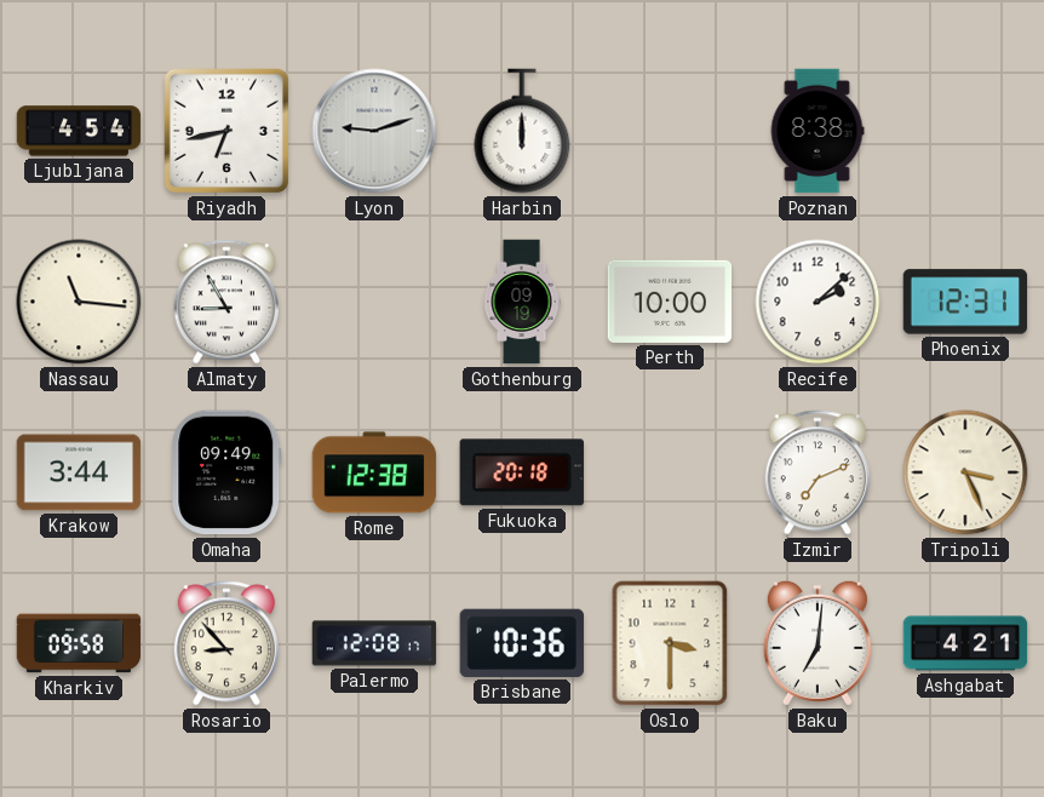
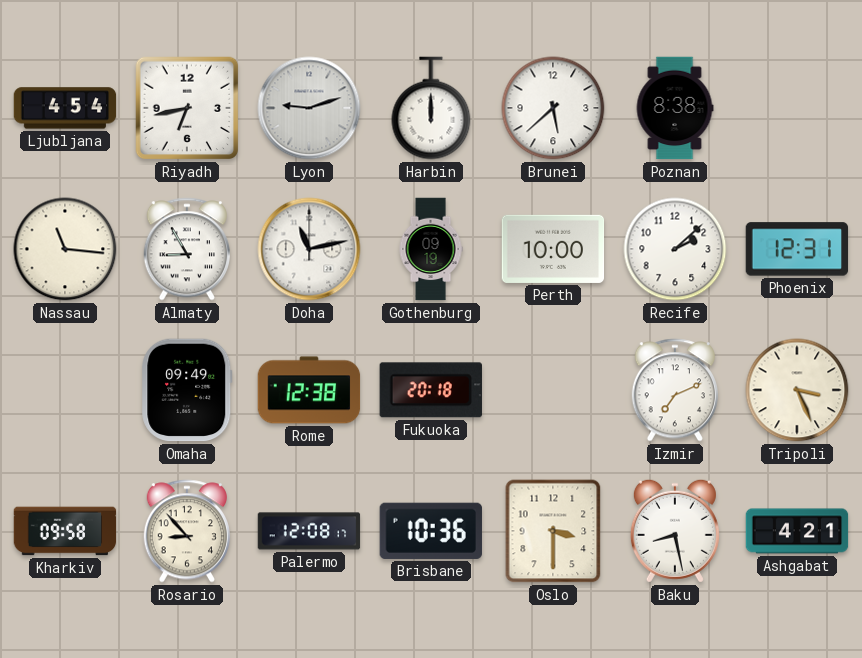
Brunei: none -> 5:38
Doha: none -> 11:13
Krakow: 3:44 -> none
Baku: 7:01 -> 8:28
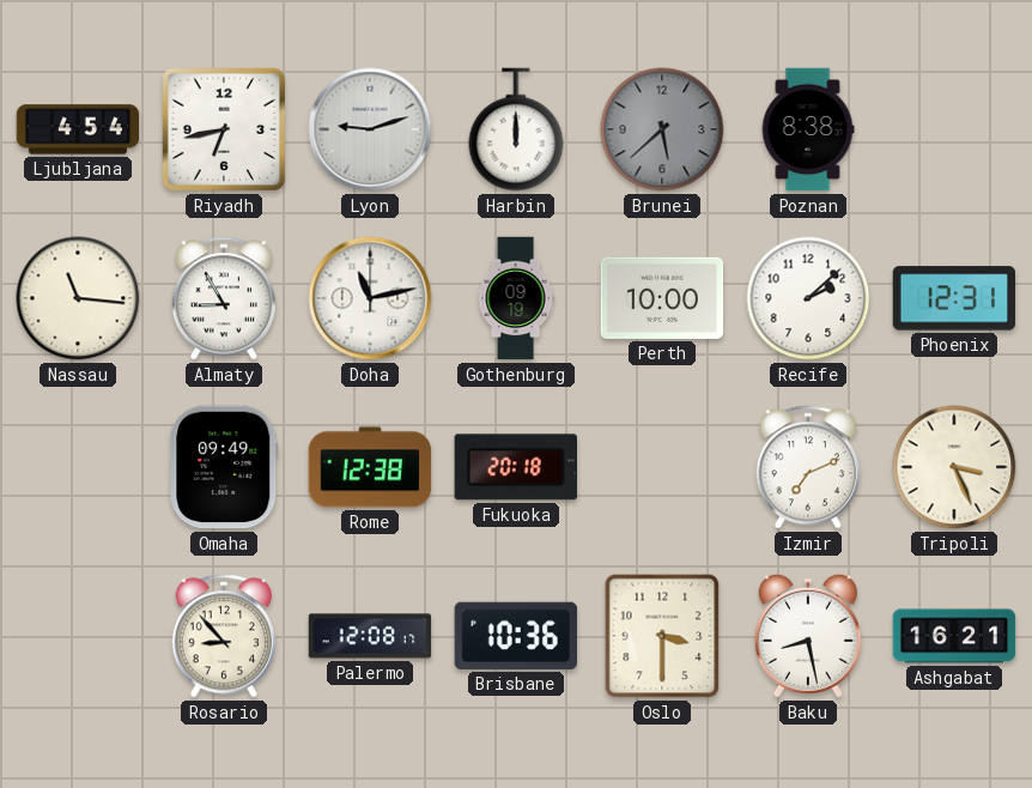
Brunei dial: white -> grey
Kharkiv: 09:58 -> none
Ashgabat: 4:21 -> 16:21
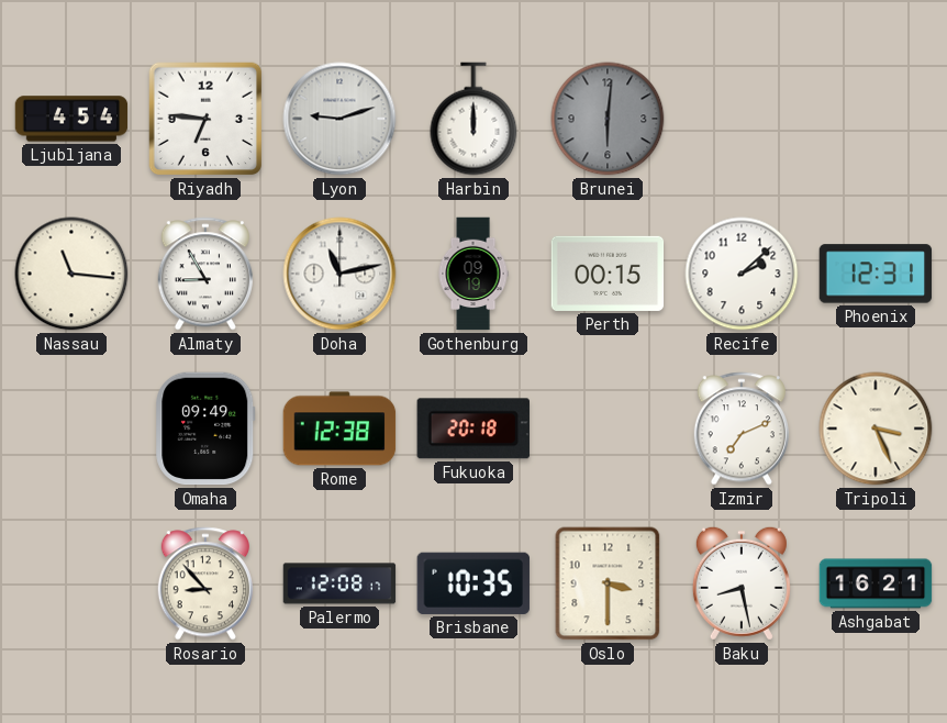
Riyadh: 6:43 -> 6:46
Brunei: 5:38 -> 6:01
Poznan: 8:38 -> none
Perth: 10:00 -> 00:15
Brisbane: 10:36 -> 10:35
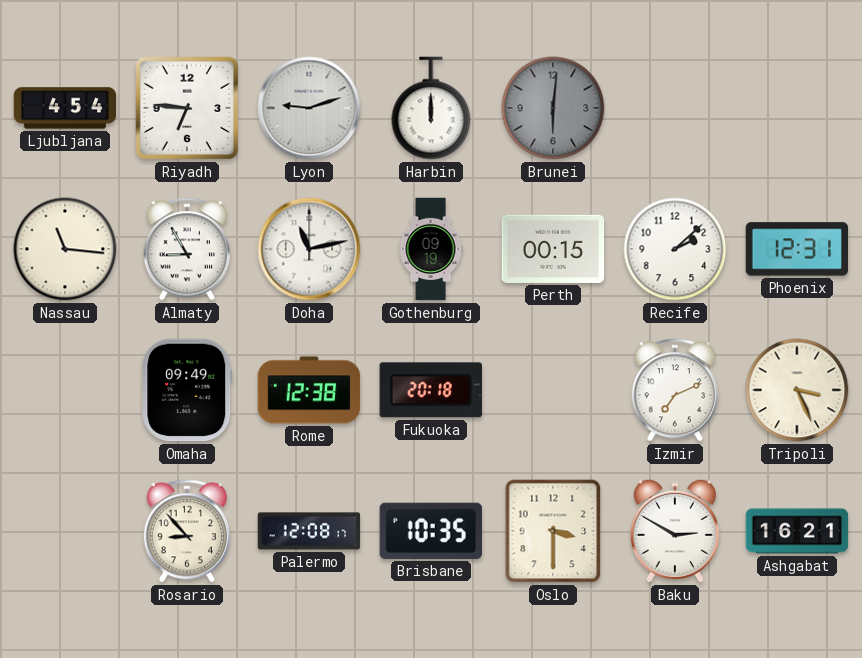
Baku: 8:28 -> 2:50
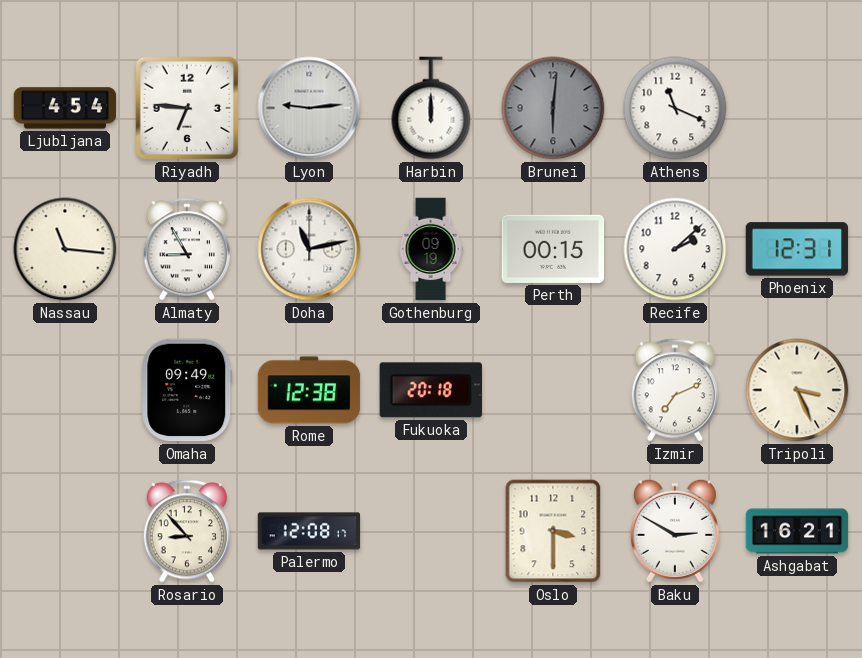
Lyon: 9:12 -> 9:14
Athens: none -> 11:19
Brisbane: 10:35 -> none
